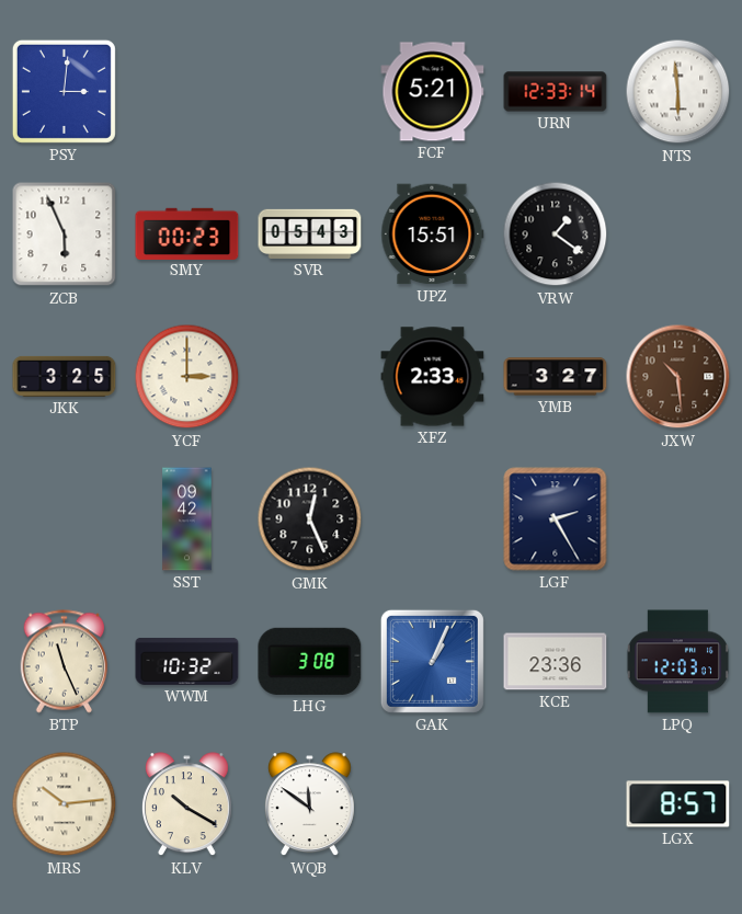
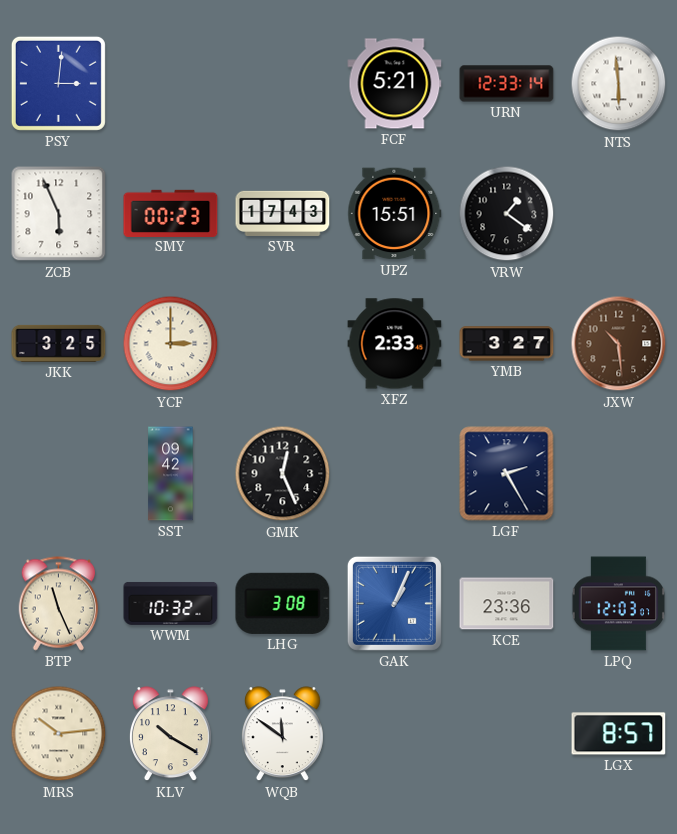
SVR: 05:43 -> 17:43
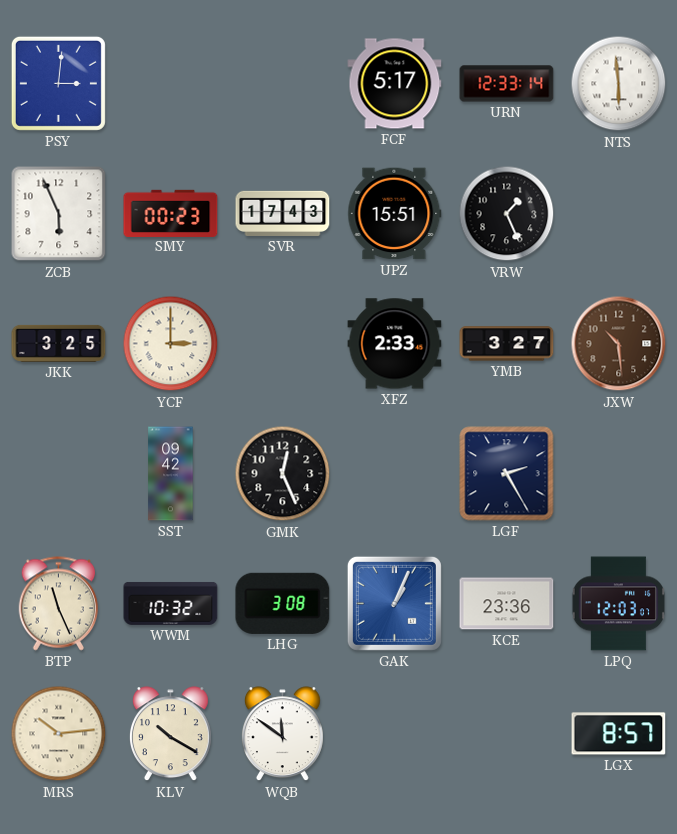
FCF: 5:21 -> 5:17
VRW: 1:21 -> 1:26
